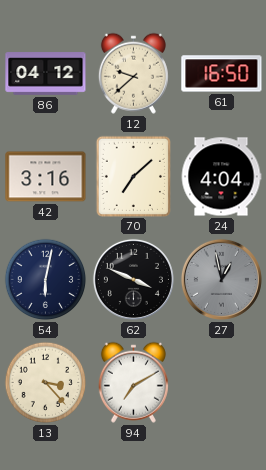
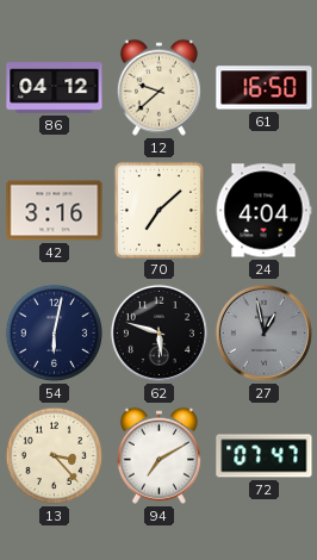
62: 3:49 -> 5:48
72: none -> 07:47
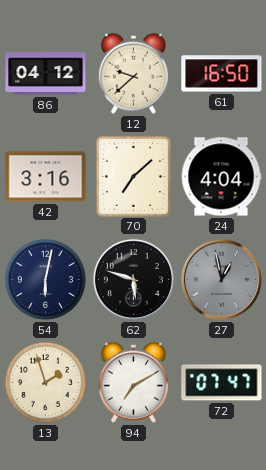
13: 3:23 -> 1:57
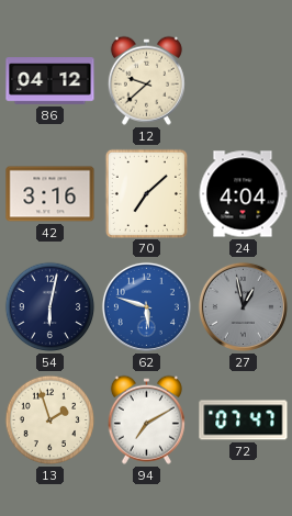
61: 16:50 -> none
62 dial: black -> blue
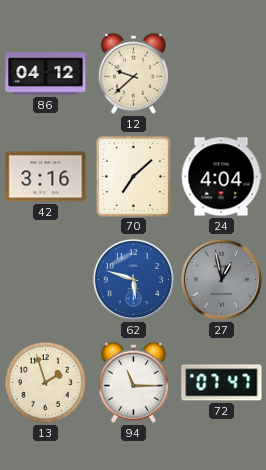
54: 6:02 -> none
94: 7:10 -> 11:15
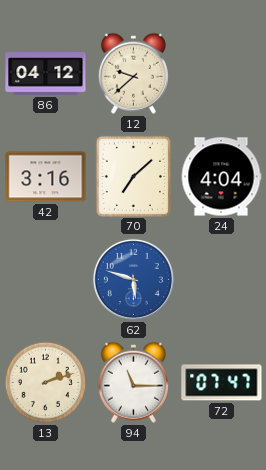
27: 12:58 -> none
13: 1:57 -> 2:12
